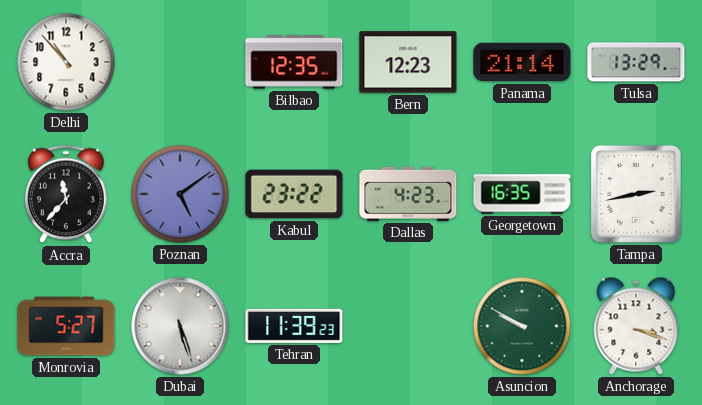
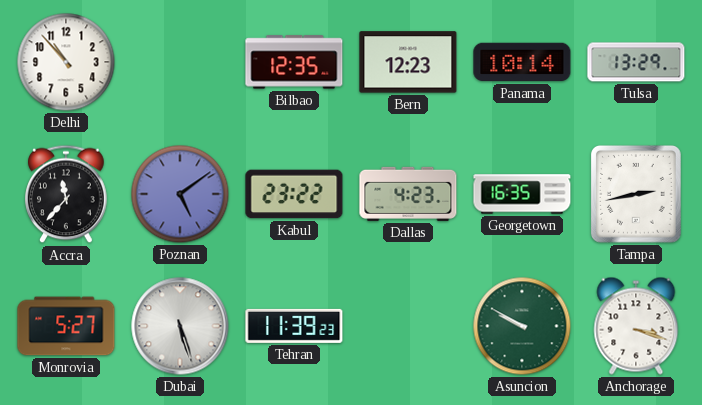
Panama: 21:14 -> 10:14
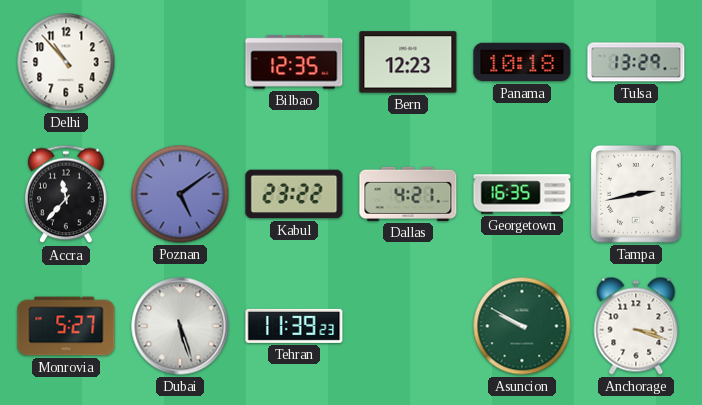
Panama: 10:14 -> 10:18
Dallas: 4:23 -> 4:21
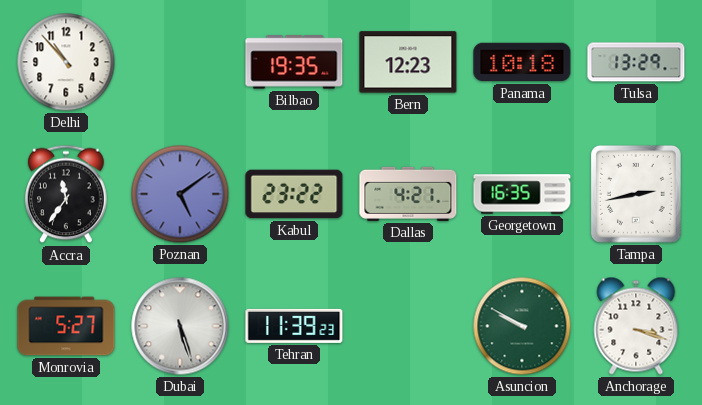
Bilbao: 12:35 -> 19:35
Accra: 11:37 -> 11:36
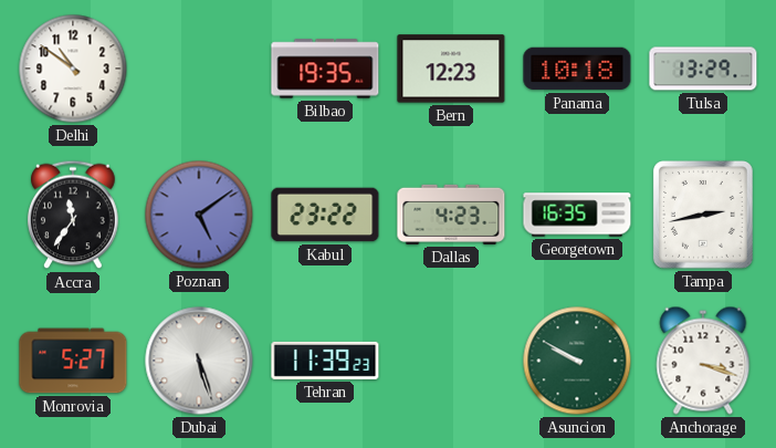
Delhi: 10:53 -> 10:51
Dallas: 4:21 -> 4:23
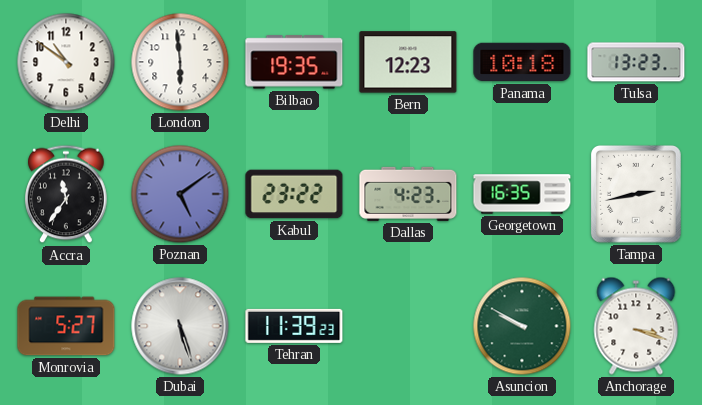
London: none -> 5:59
Tulsa: 13:29 -> 13:23
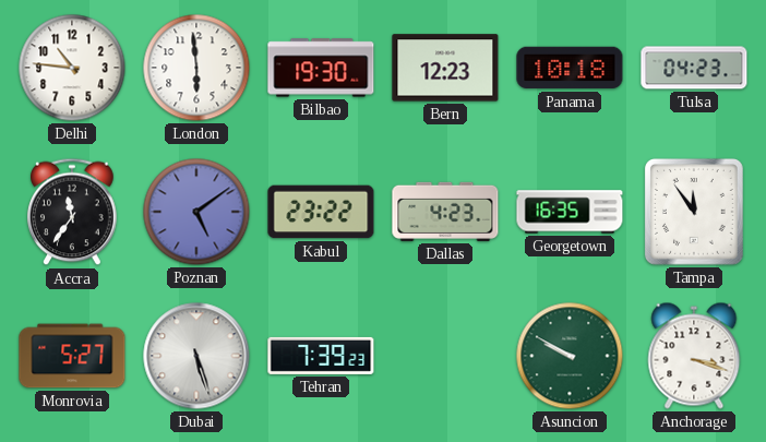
Delhi: 10:51 -> 10:46
Bilbao: 19:35 -> 19:30
Tulsa: 13:23 -> 04:23
Tampa: 2:43 -> 11:54
Tehran: 11:39 -> 7:39
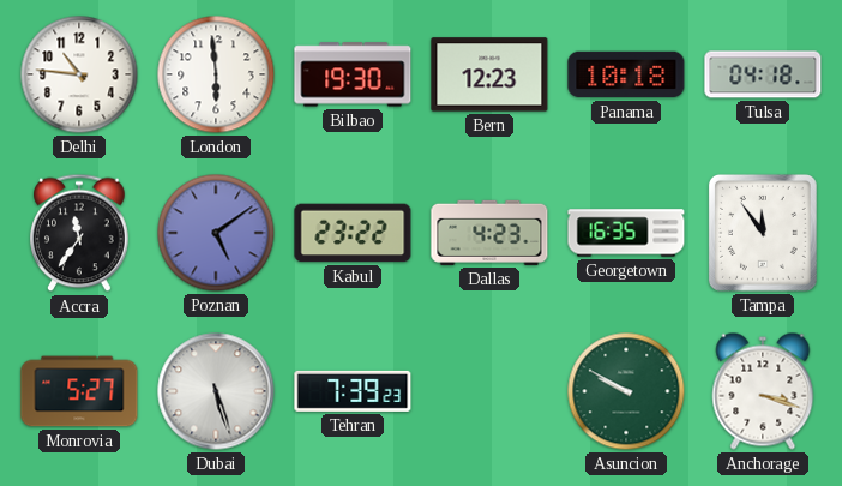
Tulsa: 04:23 -> 04:18
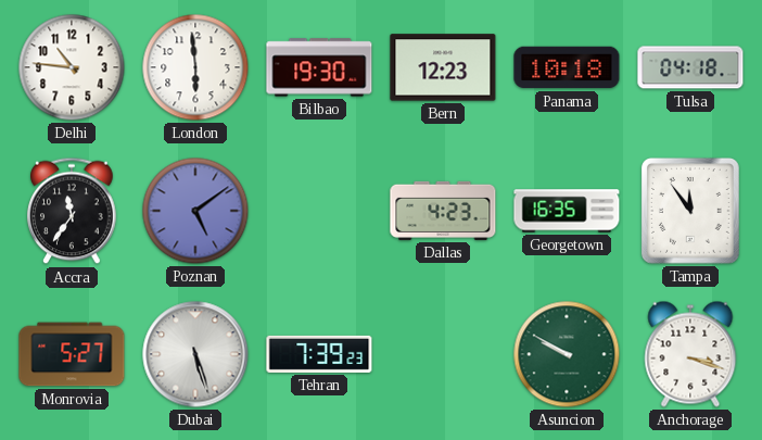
Kabul: 23:22 -> none
